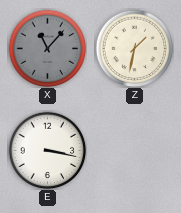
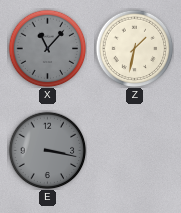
E dial: white -> grey
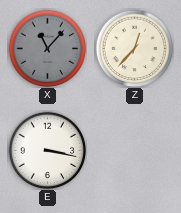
Z: 1:32 -> 12:37
E dial: grey -> white
